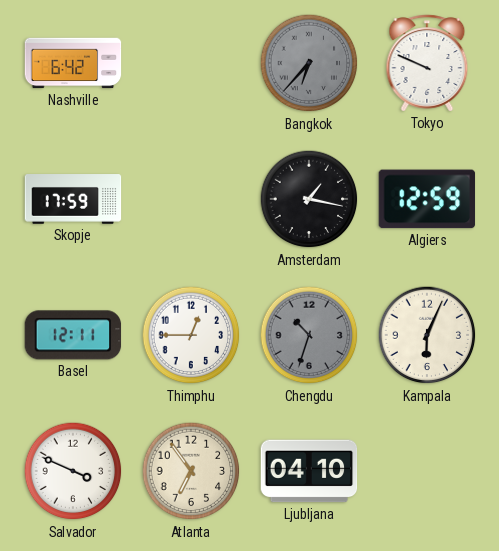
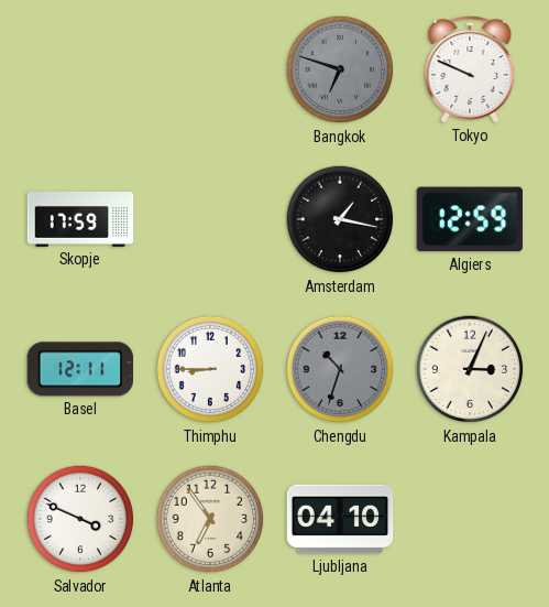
Nashville: 6:42 -> none
Bangkok: 6:37 -> 6:48
Thimphu: 12:45 -> 8:45
Kampala: 6:04 -> 3:04
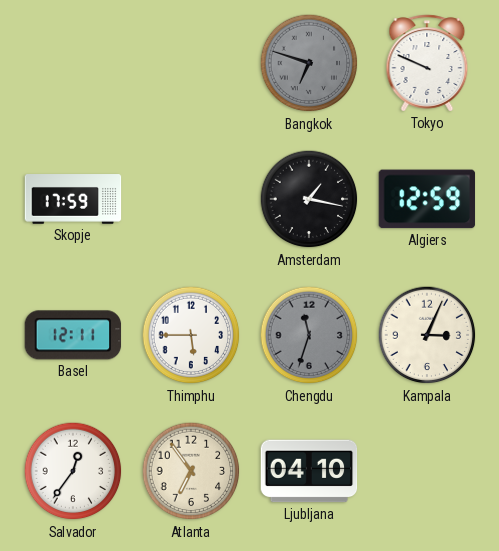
Thimphu: 8:45 -> 5:45
Chengdu: 10:33 -> 11:33
Salvador: 3:49 -> 12:36
